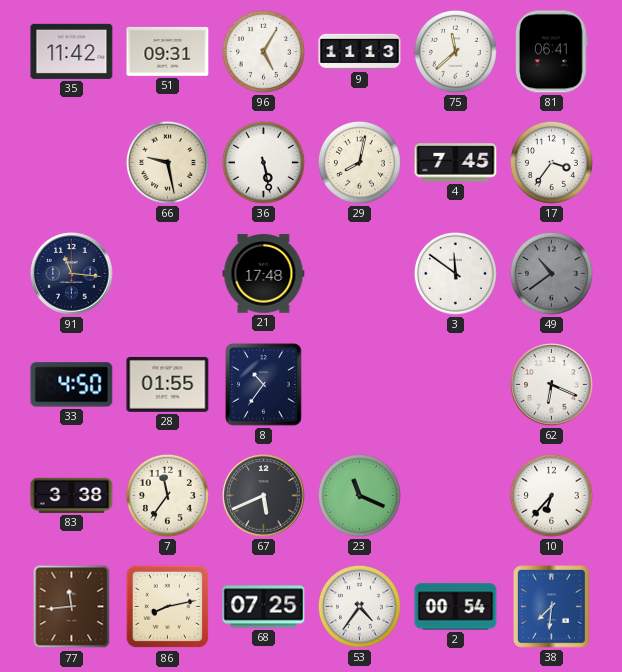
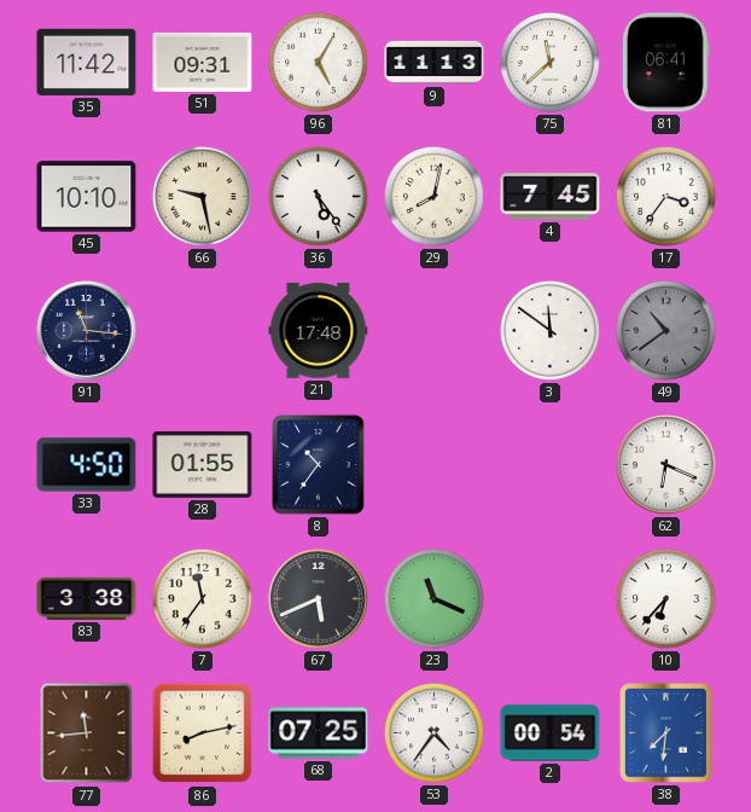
45: none -> 10:10
36: 5:28 -> 5:24
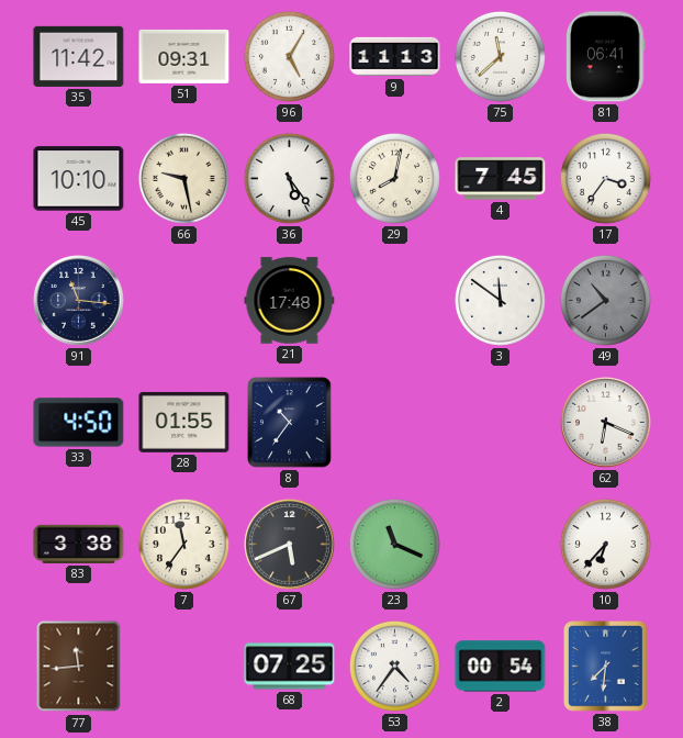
86: 8:13 -> none
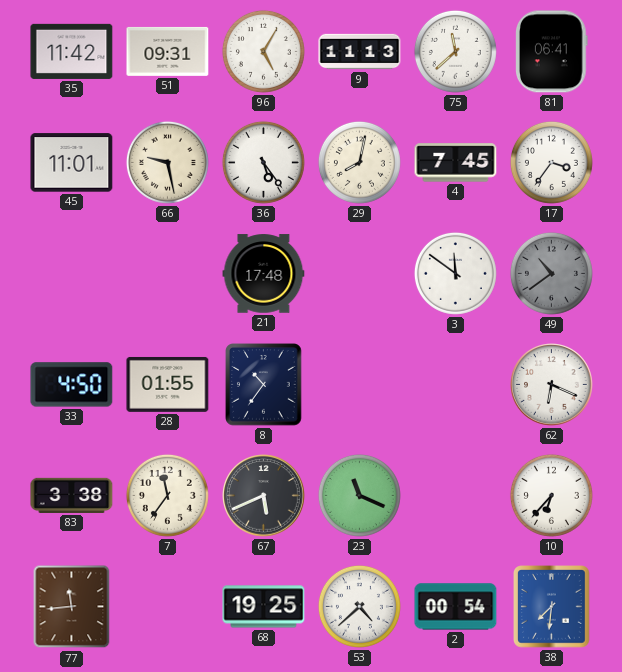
45: 10:10 -> 11:01
91: 11:16 -> none
68: 07:25 -> 19:25
53: 4:36 -> 4:38
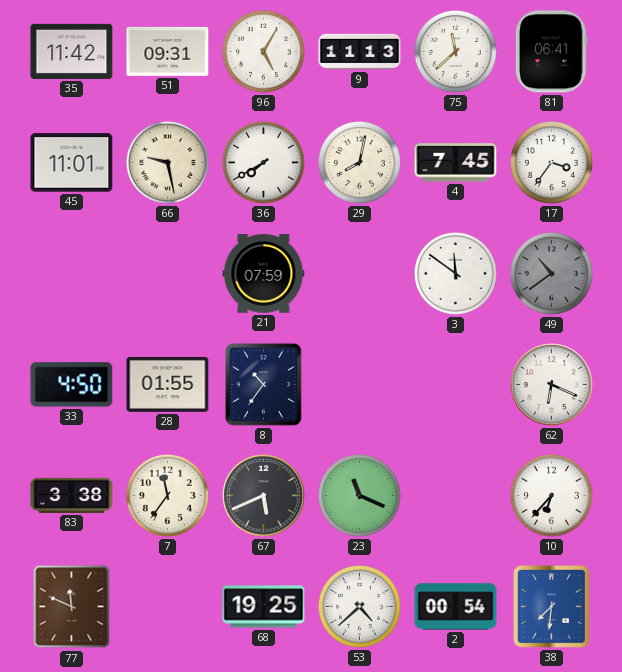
36: 5:24 -> 7:40
21: 17:48 -> 07:59
77: 11:44 -> 11:49
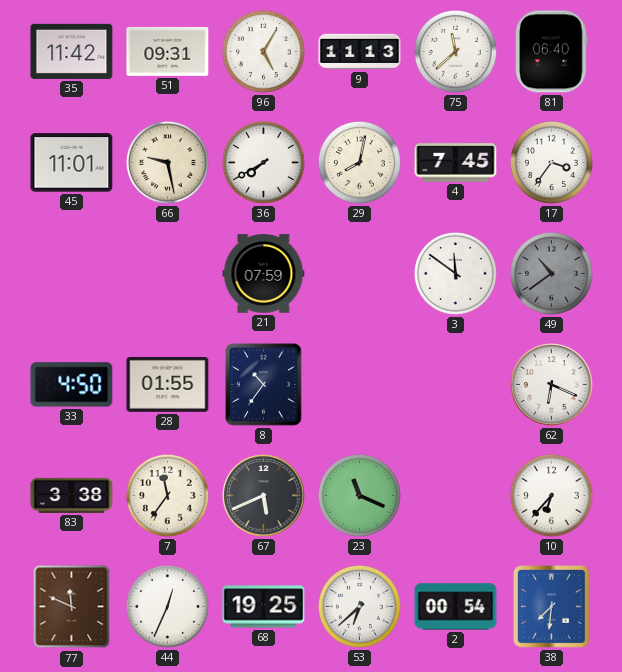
81: 06:41 -> 06:40
44: none -> 12:34
53: 4:38 -> 6:38
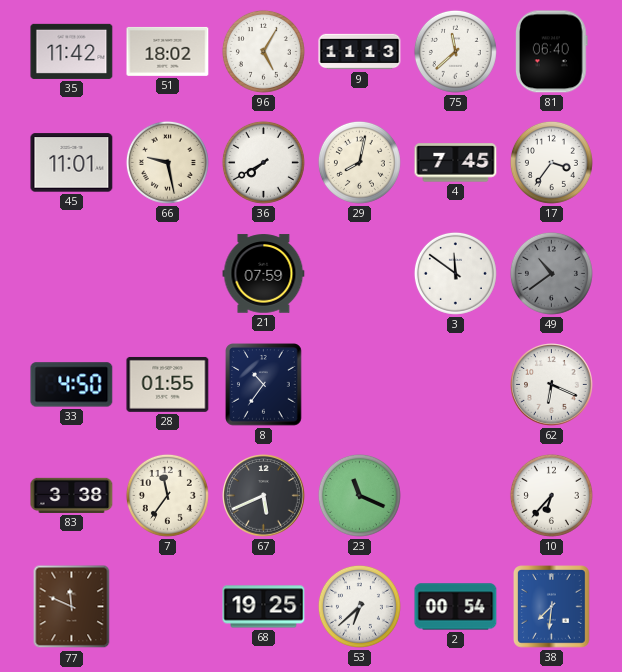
51: 09:31 -> 18:02
44: 12:34 -> none
